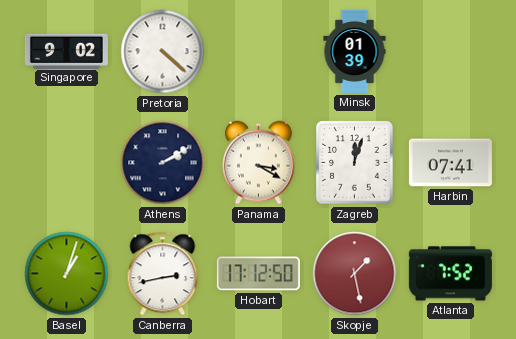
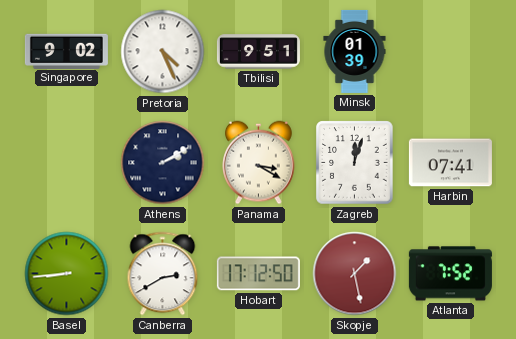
Pretoria: 4:22 -> 4:26
Tbilisi: none -> 9:51
Basel: 1:03 -> 8:44
Canberra: 2:43 -> 2:40
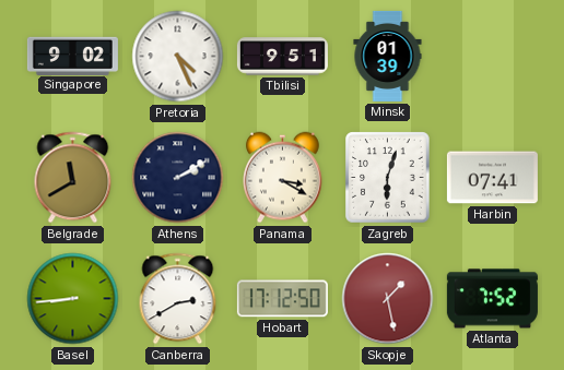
Belgrade: none -> 11:40
Zagreb: 12:03 -> 6:03
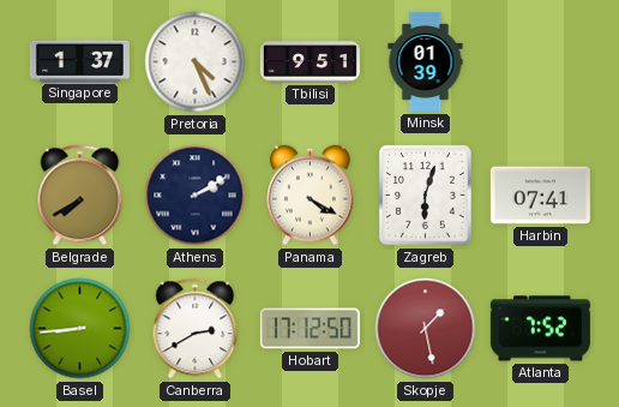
Singapore: 9:02 -> 1:37
Belgrade: 11:40 -> 7:40
Panama: 3:20 -> 4:20
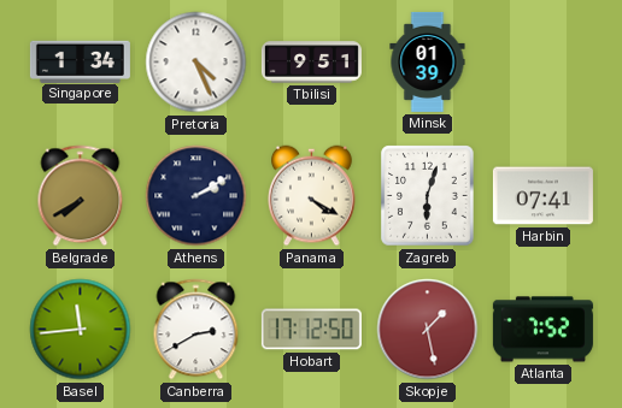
Singapore: 1:37 -> 1:34
Basel: 8:44 -> 11:44
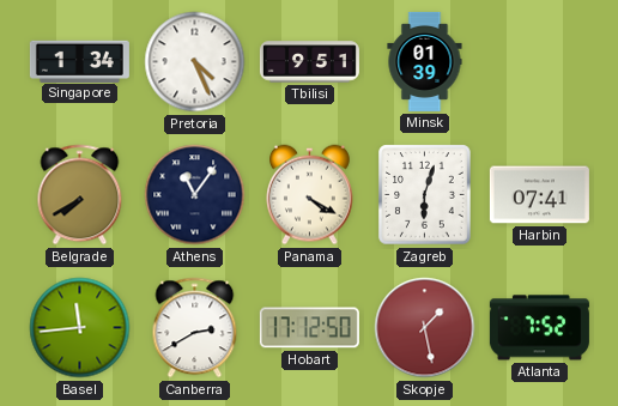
Athens: 2:10 -> 11:06
